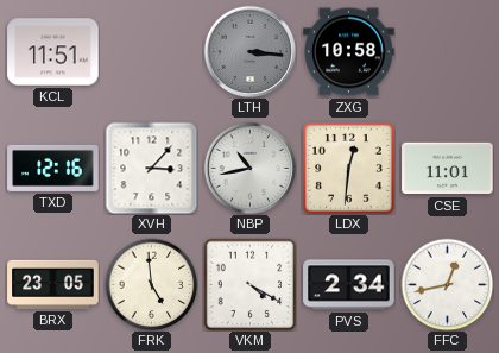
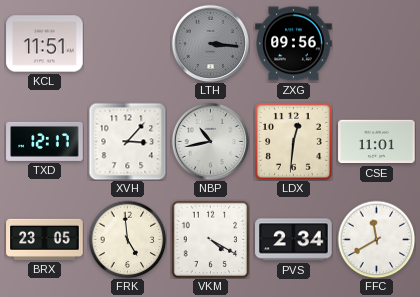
ZXG: 10:58 -> 09:56
TXD: 12:16 -> 12:17
FFC: 12:43 -> 11:40
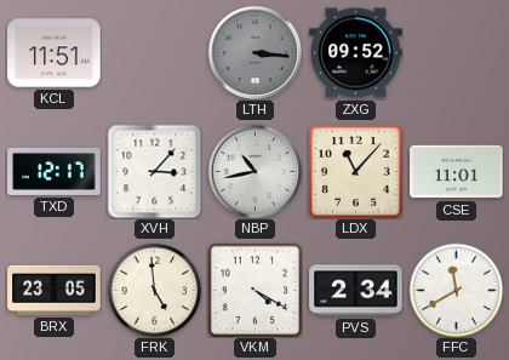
ZXG: 09:56 -> 09:52
LDX: 12:31 -> 11:07
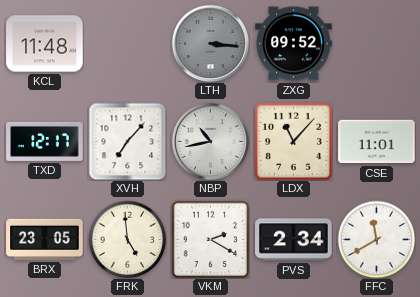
KCL: 11:51 -> 11:48
XVH: 3:07 -> 7:07
VKM: 4:20 -> 2:20
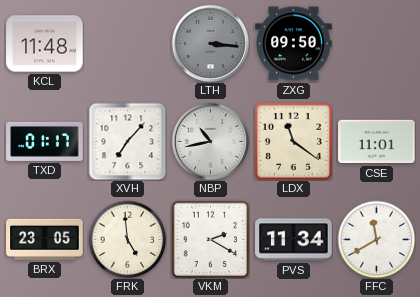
ZXG: 09:52 -> 09:50
TXD: 12:17 -> 01:17
LDX: 11:07 -> 11:21
PVS: 2:34 -> 11:34
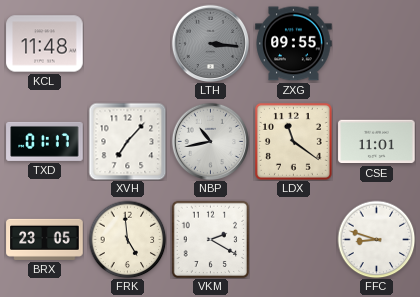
ZXG: 09:50 -> 09:55
PVS: 11:34 -> none
FFC: 11:40 -> 8:48
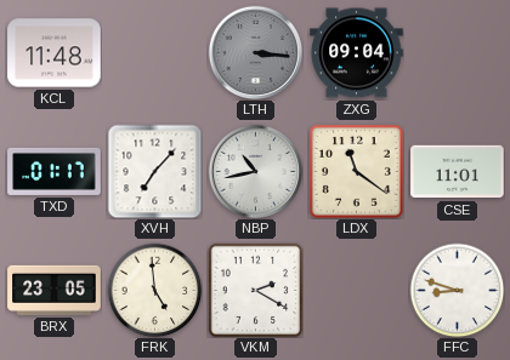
ZXG: 09:55 -> 09:04
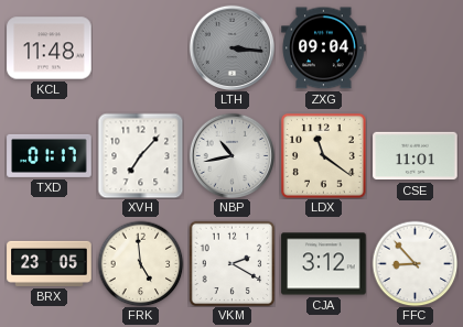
CJA: none -> 3:12
FFC: 8:48 -> 8:53
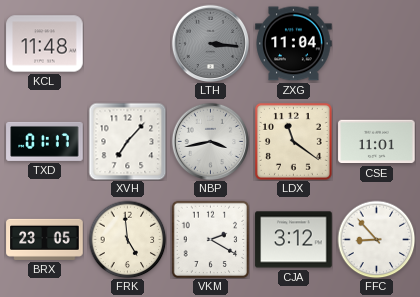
ZXG: 09:04 -> 11:04
NBP: 10:43 -> 3:43
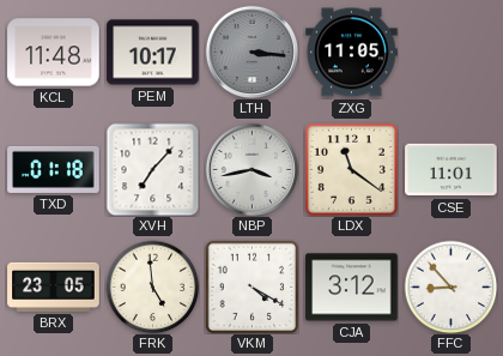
PEM: none -> 10:17
ZXG: 11:04 -> 11:05
TXD: 01:17 -> 01:18
VKM: 2:20 -> 4:20
